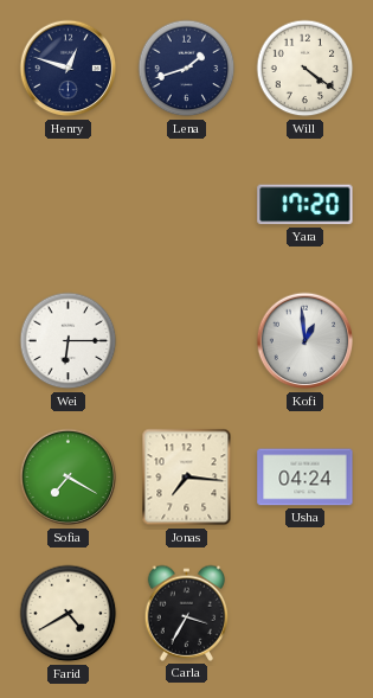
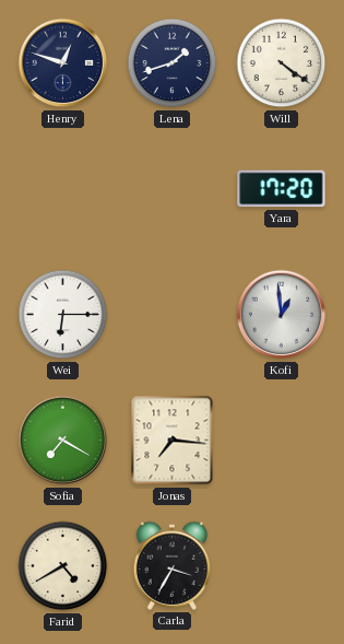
Usha: 04:24 -> none
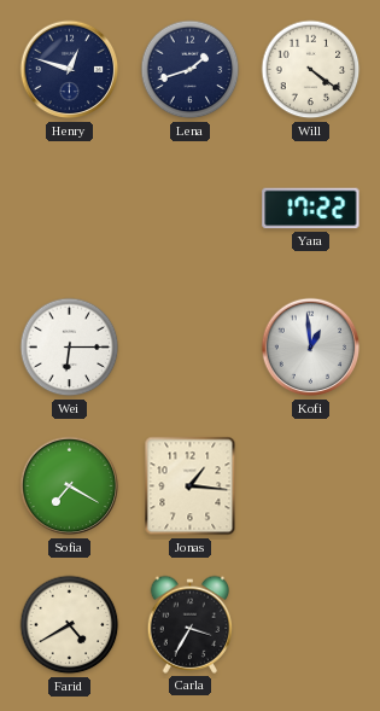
Yara: 17:20 -> 17:22
Jonas: 7:16 -> 1:16
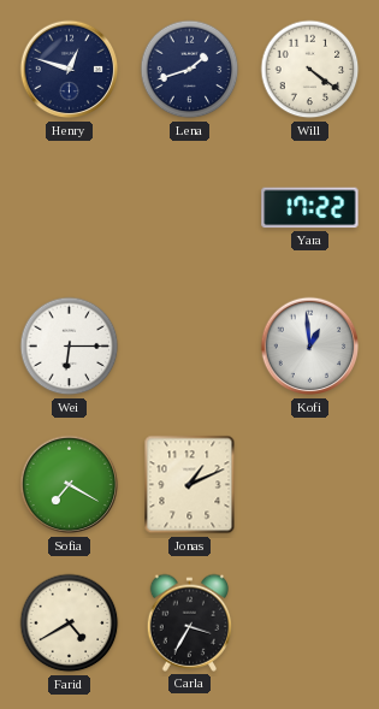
Jonas: 1:16 -> 1:11
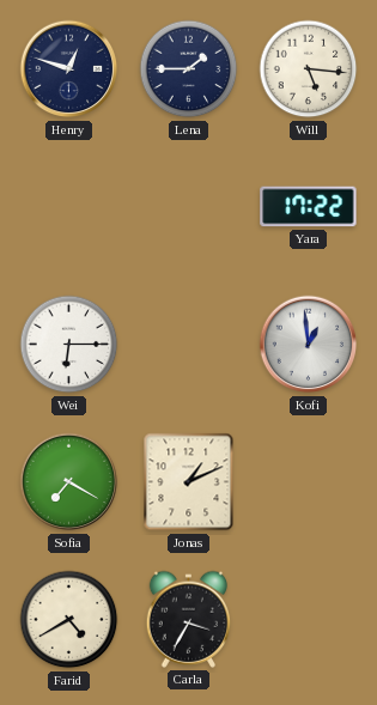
Lena: 1:42 -> 1:45
Will: 4:21 -> 5:16
